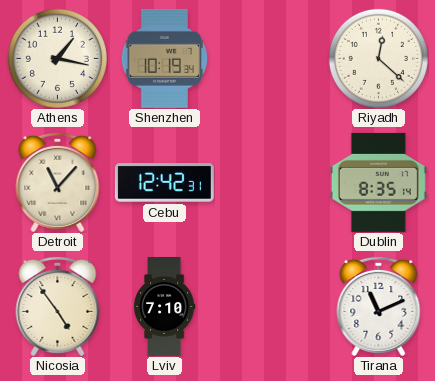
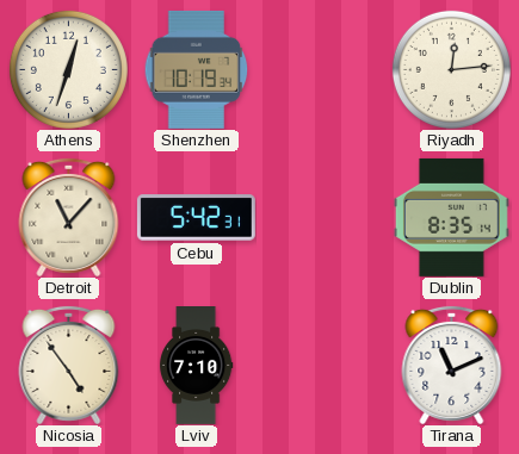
Athens: 1:17 -> 12:33
Riyadh: 12:22 -> 12:14
Cebu: 12:42 -> 5:42
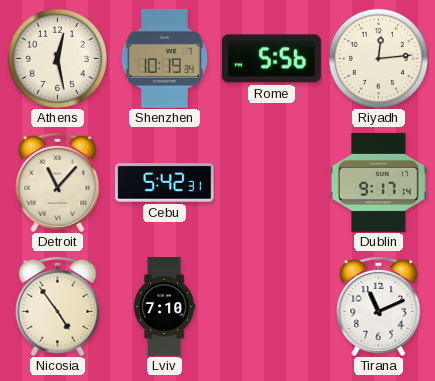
Athens: 12:33 -> 12:28
Rome: none -> 5:56
Dublin: 8:35 -> 9:17
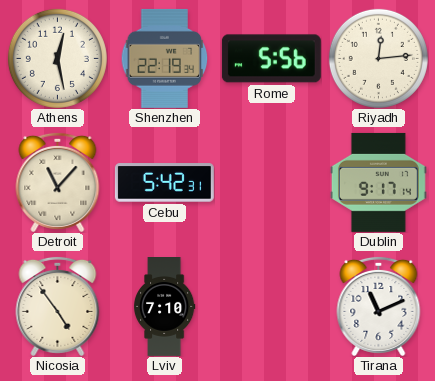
Shenzhen: 10:19 -> 22:19
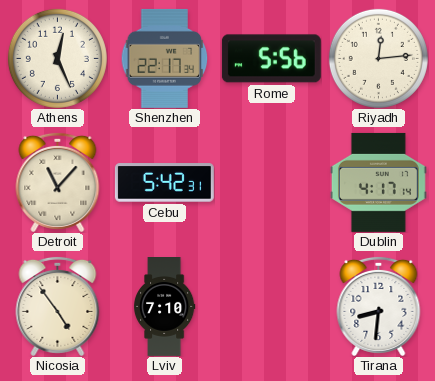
Athens: 12:28 -> 12:26
Shenzhen: 22:19 -> 22:17
Dublin: 9:17 -> 4:17
Tirana: 11:11 -> 8:31
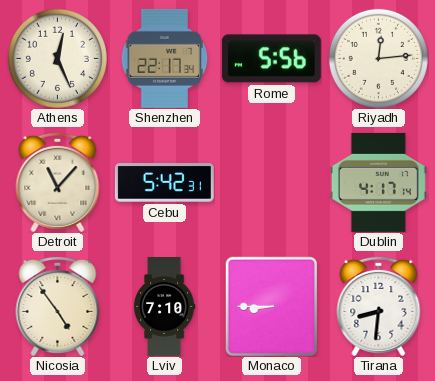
Monaco: none -> 8:45
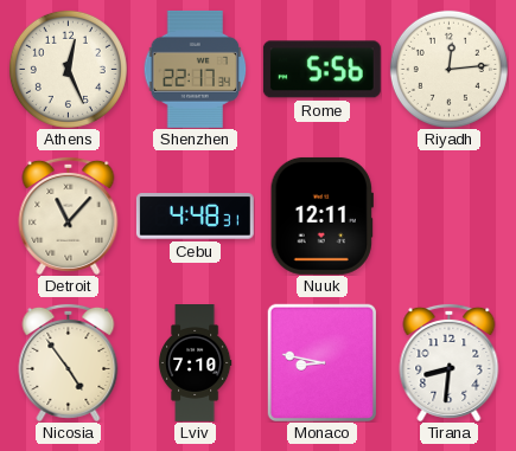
Cebu: 5:42 -> 4:48
Nuuk: none -> 12:11
Dublin: 4:17 -> none
Monaco: 8:45 -> 8:47
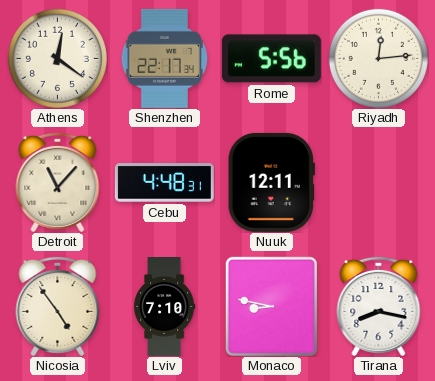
Athens: 12:26 -> 12:21
Tirana: 8:31 -> 8:17
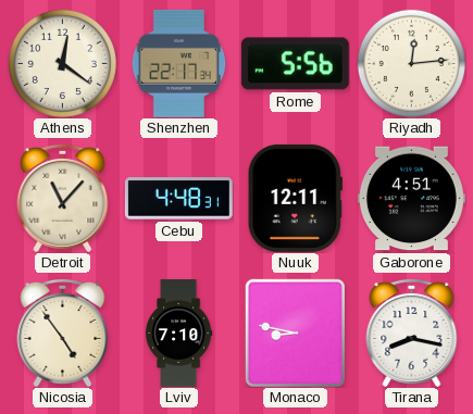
Gaborone: none -> 4:51
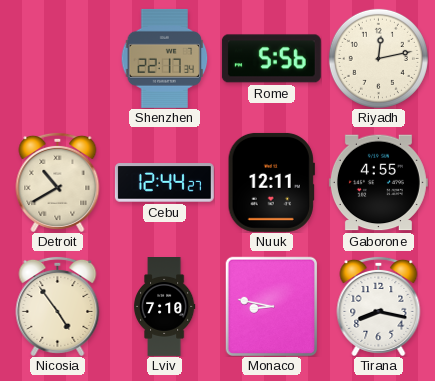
Athens: 12:21 -> none
Riyadh: 12:14 -> 12:13
Detroit: 11:07 -> 10:40
Cebu: 4:48 -> 12:44
Gaborone: 4:51 -> 4:55
